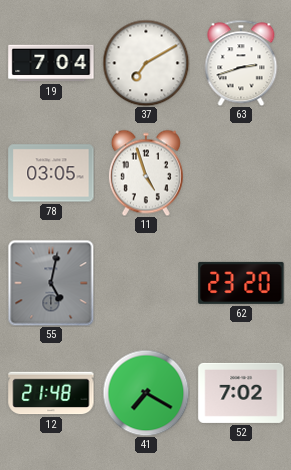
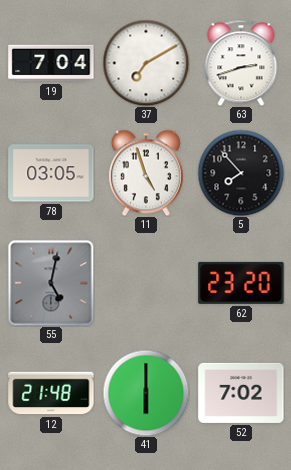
5: none -> 7:53
41: 7:20 -> 6:00
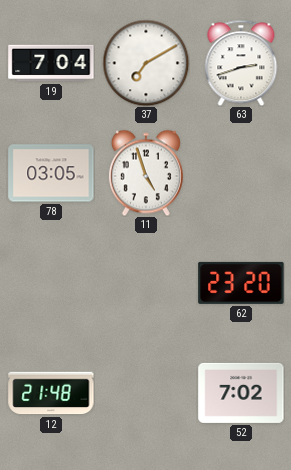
5: 7:53 -> none
55: 5:02 -> none
41: 6:00 -> none
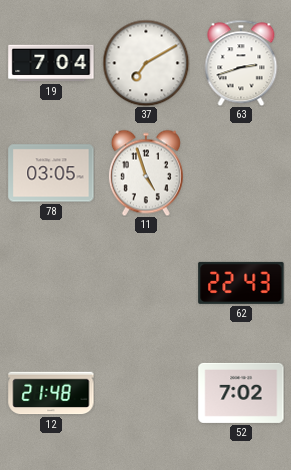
62: 23:20 -> 22:43
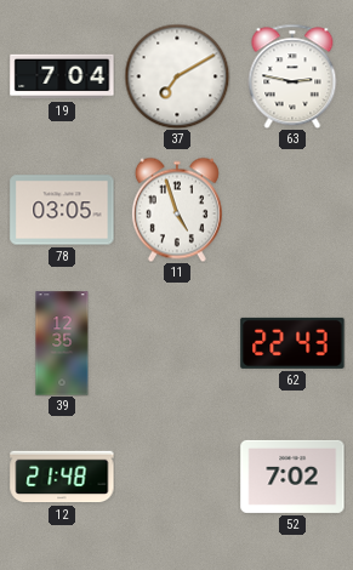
63: 2:42 -> 2:47
39: none -> 12:35
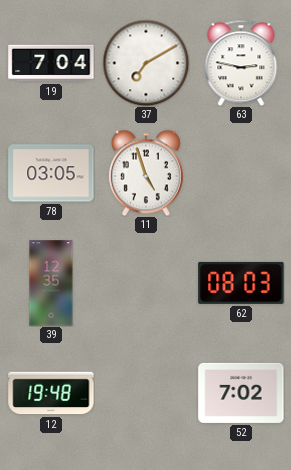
62: 22:43 -> 08:03
12: 21:48 -> 19:48
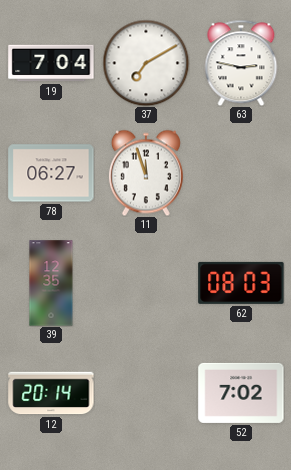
78: 03:05 -> 06:27
11: 4:57 -> 11:57
12: 19:48 -> 20:14
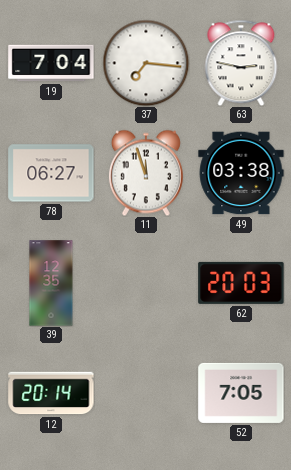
37: 7:10 -> 7:16
49: none -> 03:38
62: 08:03 -> 20:03
52: 7:02 -> 7:05
